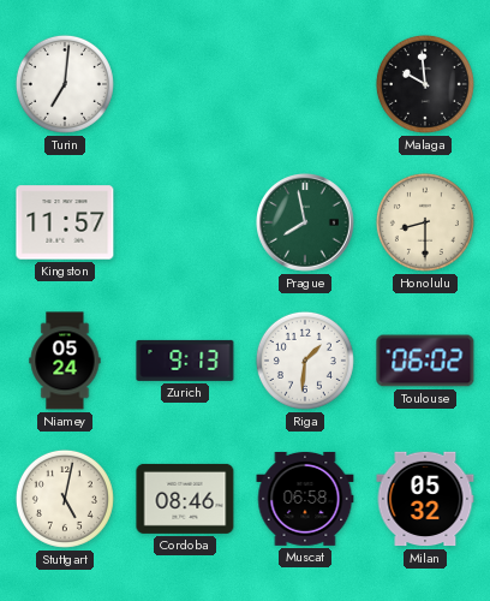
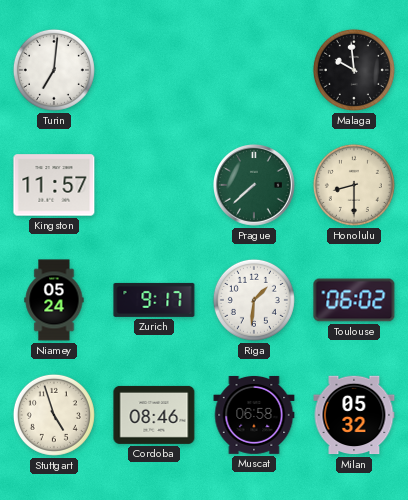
Prague: 7:58 -> 7:38
Zurich: 9:13 -> 9:17
Stuttgart: 5:02 -> 4:57
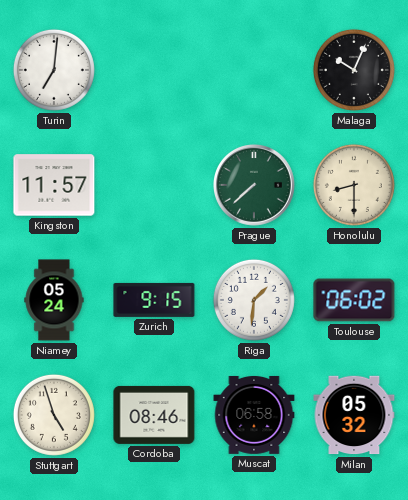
Malaga: 9:59 -> 10:04
Zurich: 9:17 -> 9:15
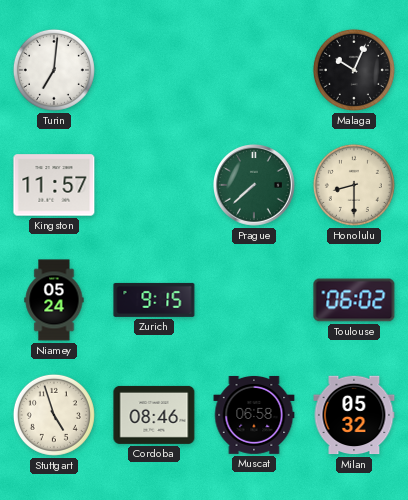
Riga: 1:31 -> none
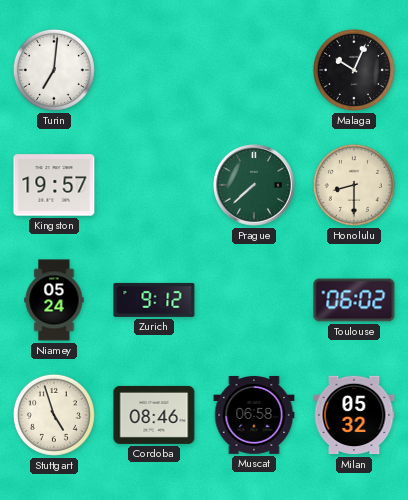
Kingston: 11:57 -> 19:57
Zurich: 9:15 -> 9:12
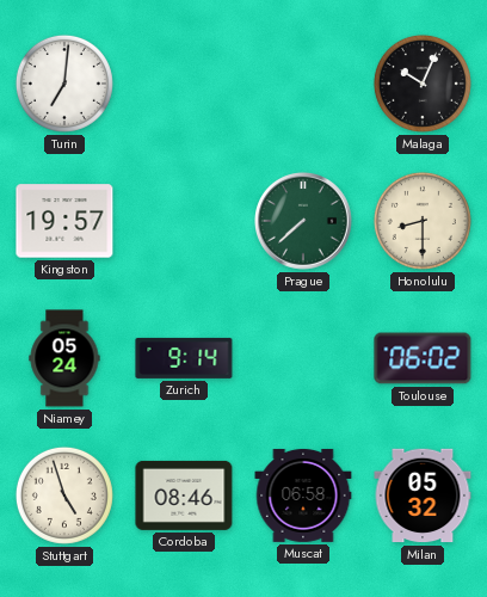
Zurich: 9:12 -> 9:14
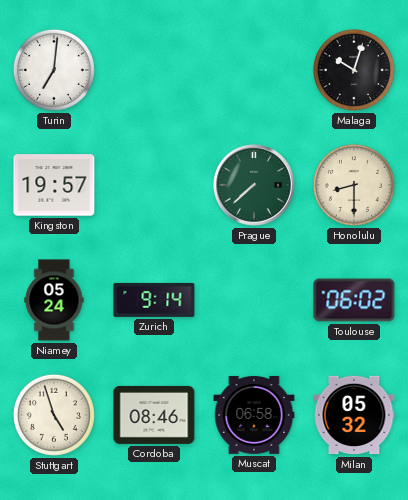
Malaga: 10:04 -> 10:03
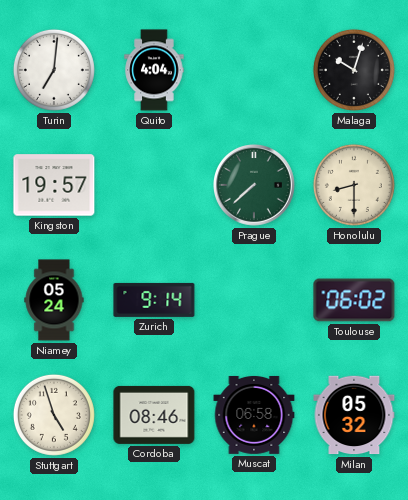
Quito: none -> 4:04
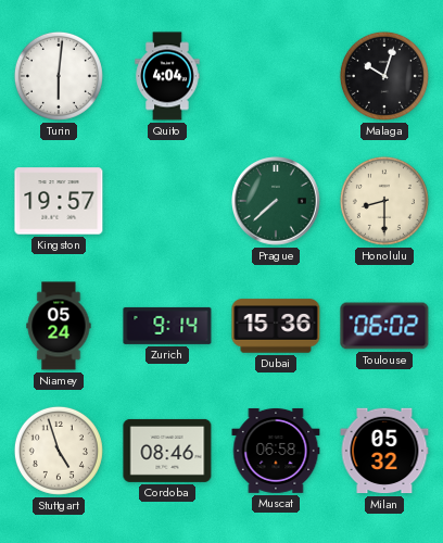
Turin: 7:01 -> 6:01
Dubai: none -> 15:36
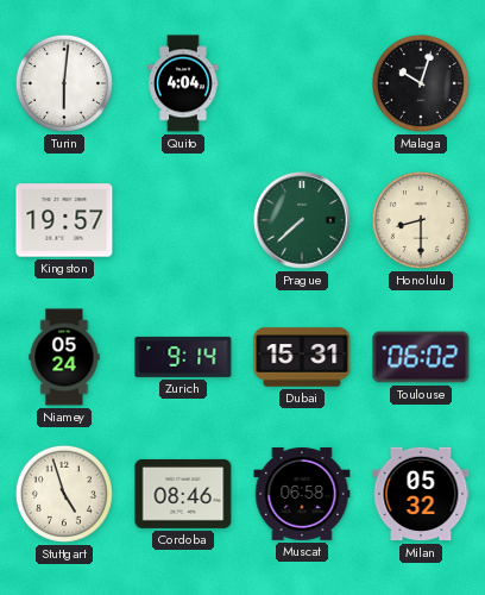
Dubai: 15:36 -> 15:31
